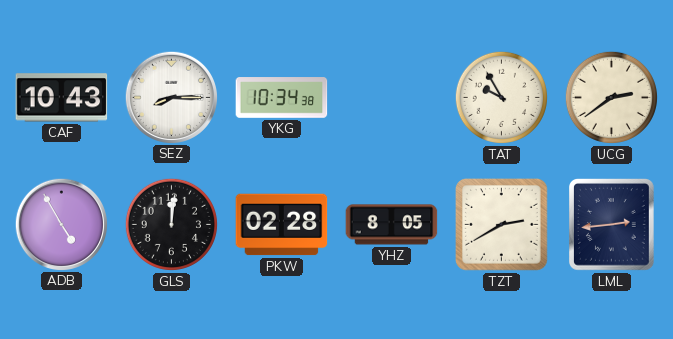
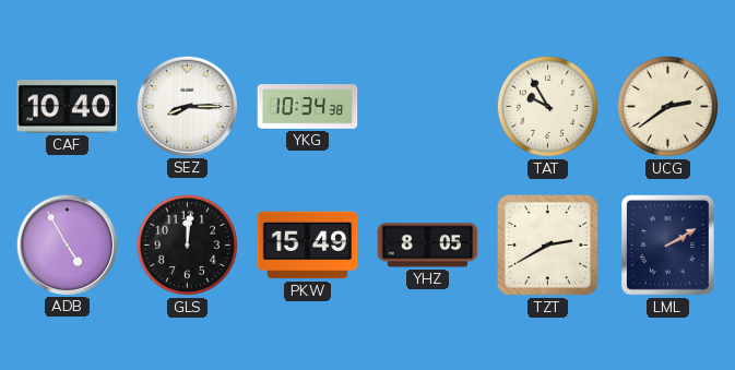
CAF: 10:43 -> 10:40
PKW: 02:28 -> 15:49
LML: 2:44 -> 2:10
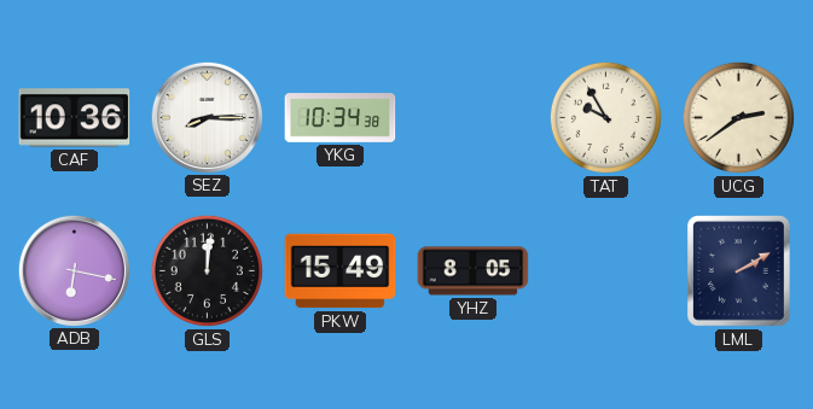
CAF: 10:40 -> 10:36
ADB: 4:55 -> 6:17
TZT: 2:40 -> none
